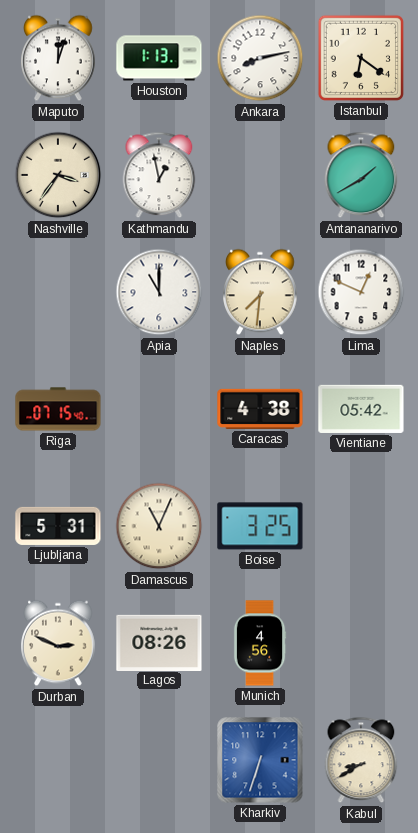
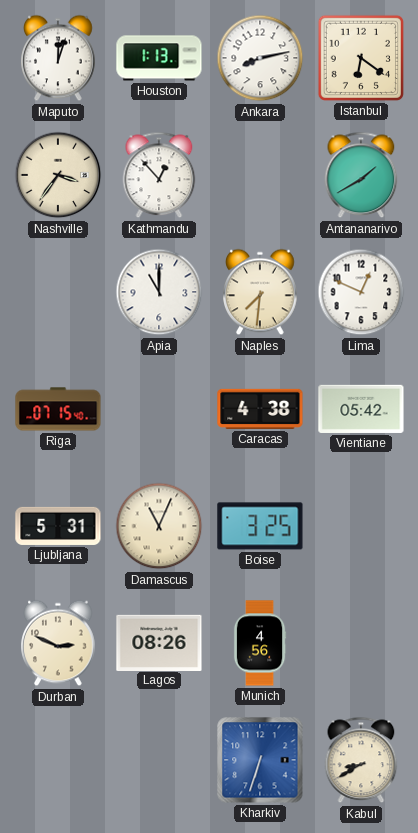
Kathmandu: 12:58 -> 12:53
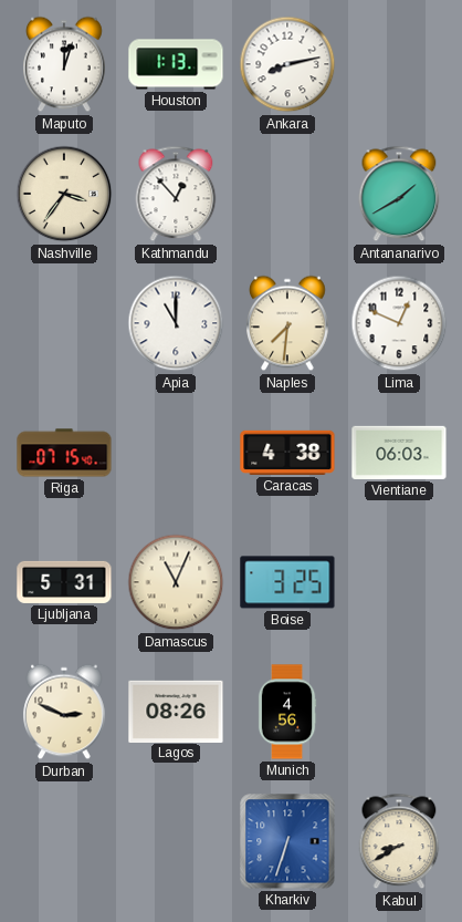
Istanbul: 6:21 -> none
Vientiane: 05:42 -> 06:03
